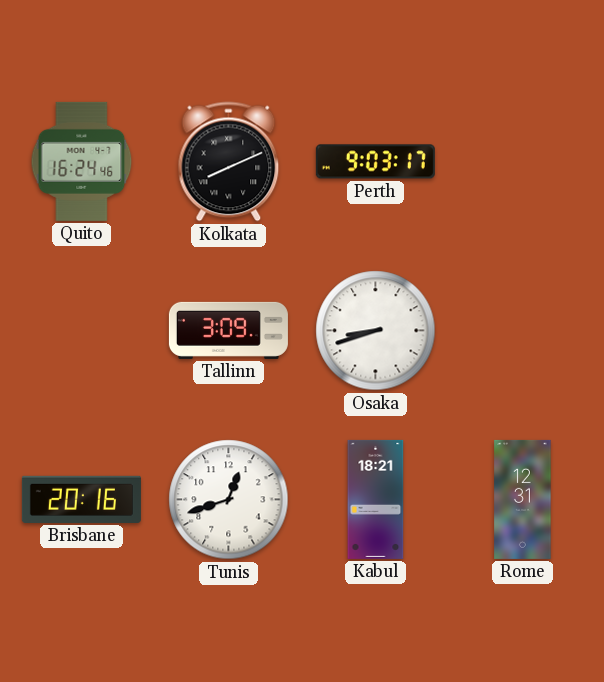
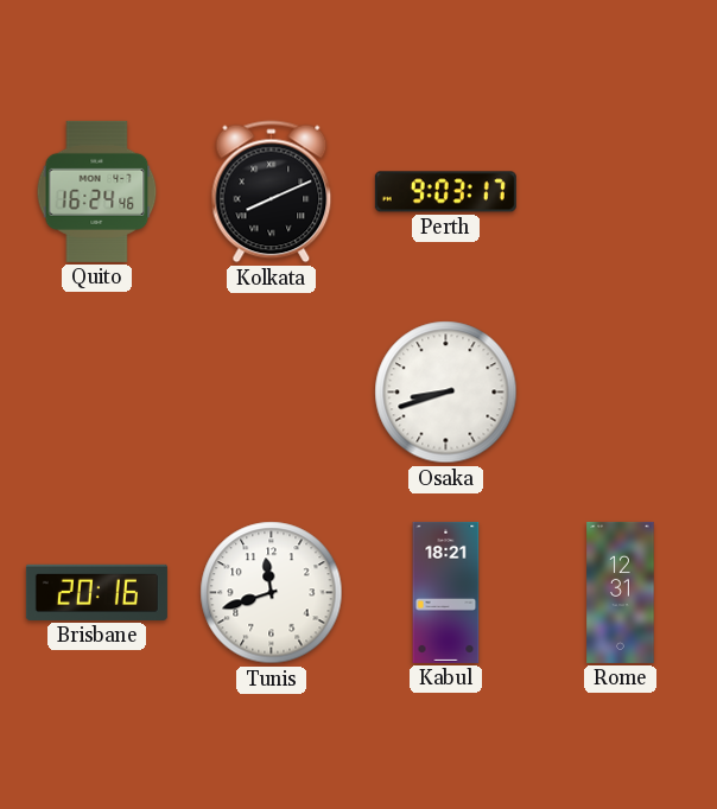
Tallinn: 3:09 -> none
Tunis: 12:42 -> 11:42
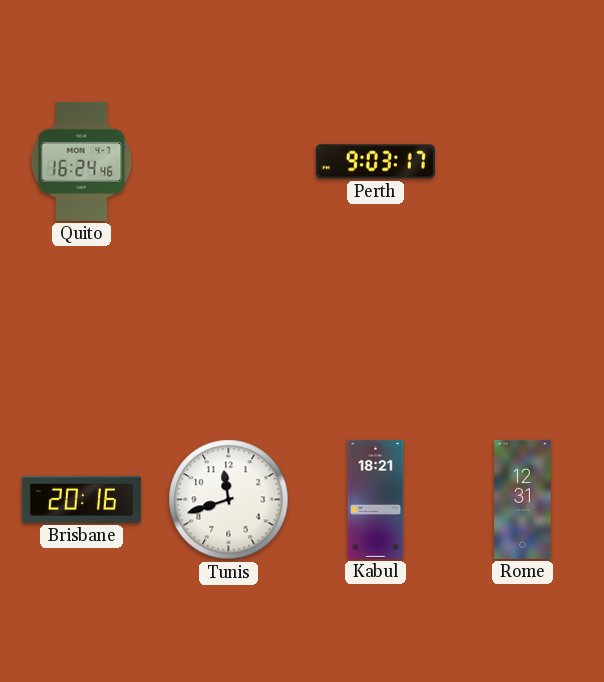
Kolkata: 8:11 -> none
Osaka: 8:42 -> none
